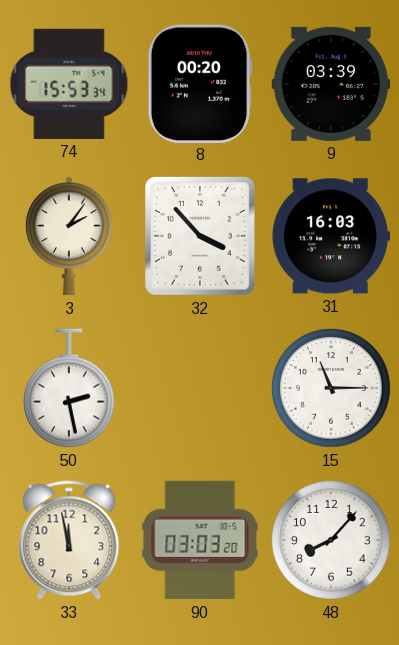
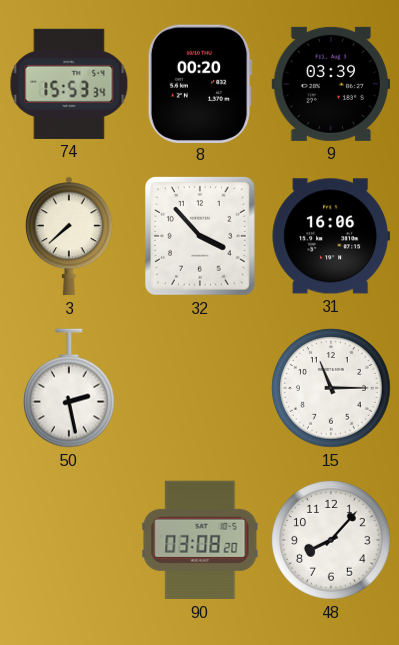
3: 2:06 -> 7:38
31: 16:03 -> 16:06
33: 11:58 -> none
90: 03:03 -> 03:08
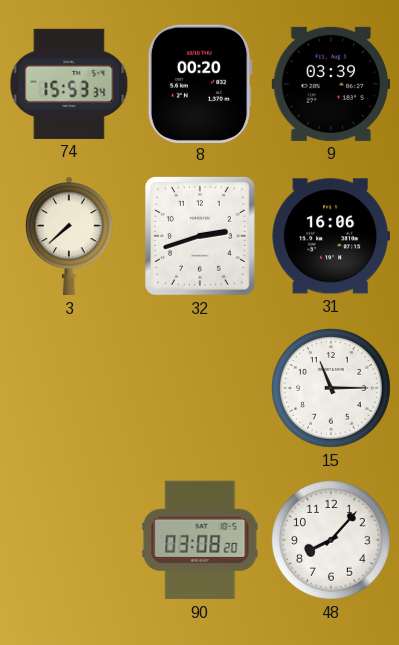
32: 3:53 -> 2:42
50: 2:28 -> none
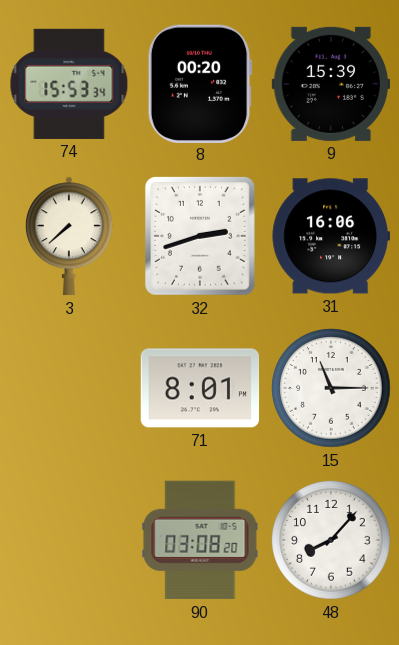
9: 03:39 -> 15:39
71: none -> 8:01
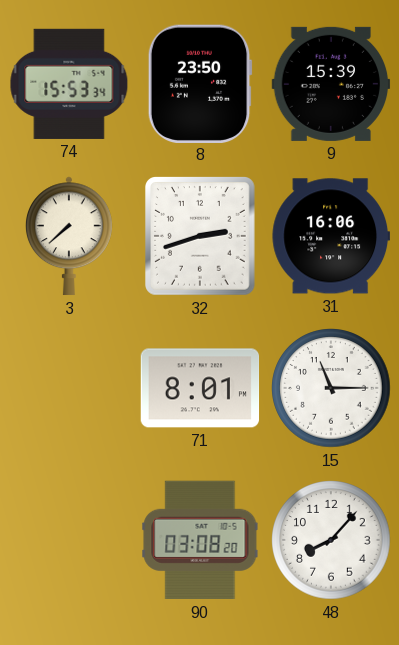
8: 00:20 -> 23:50
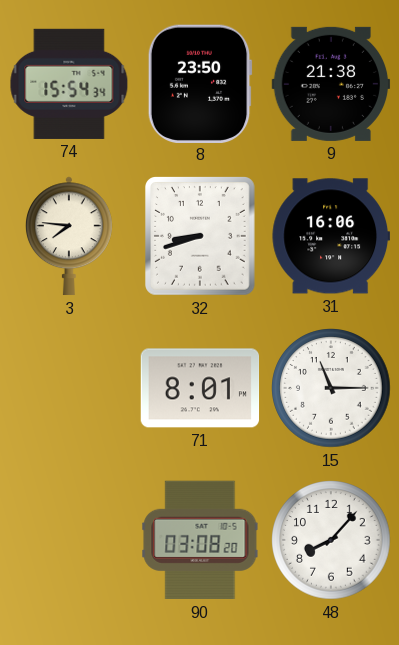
74: 15:53 -> 15:54
9: 15:39 -> 21:38
3: 7:38 -> 7:46
32: 2:42 -> 8:42
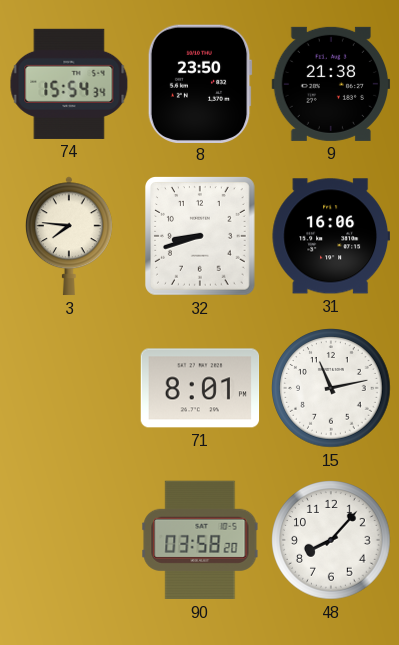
15: 11:15 -> 11:13
90: 03:08 -> 03:58
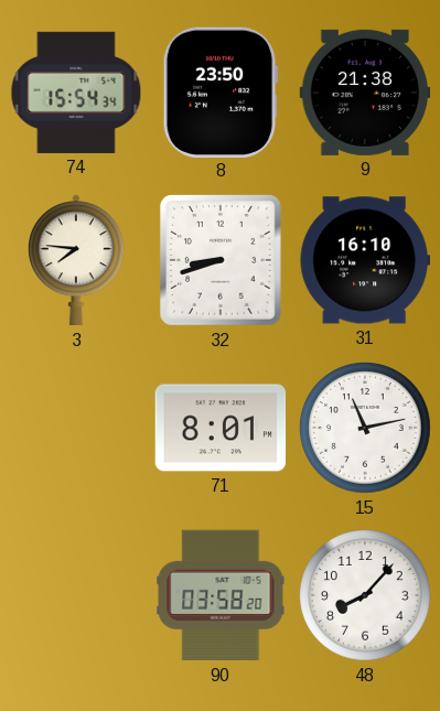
31: 16:06 -> 16:10
